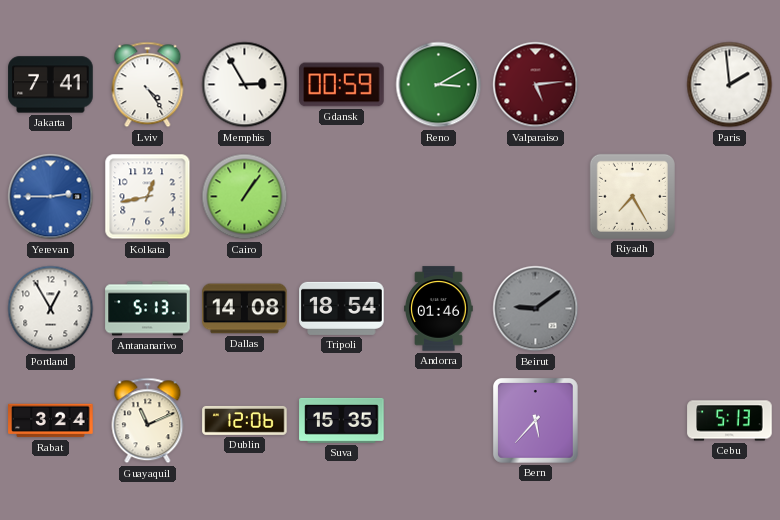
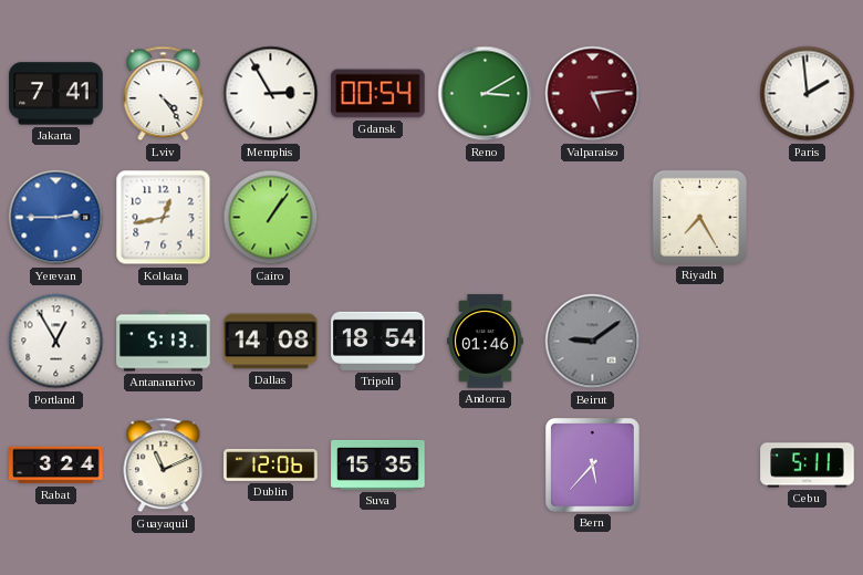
Gdansk: 00:59 -> 00:54
Cebu: 5:13 -> 5:11
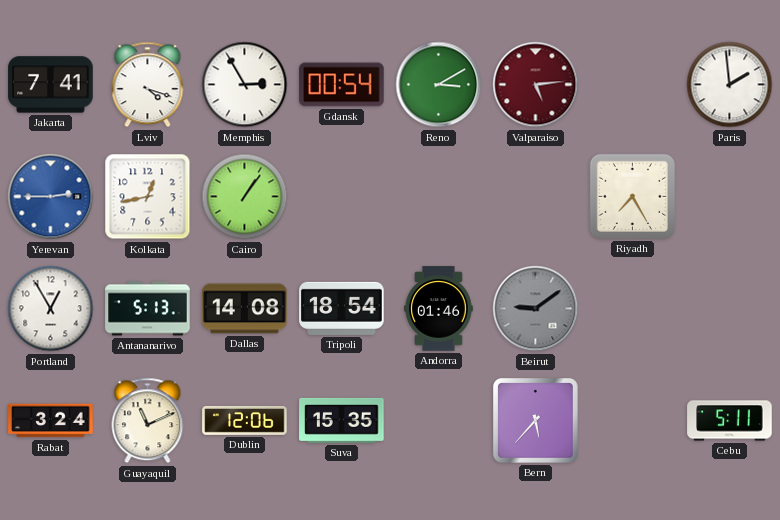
Lviv: 4:24 -> 4:18
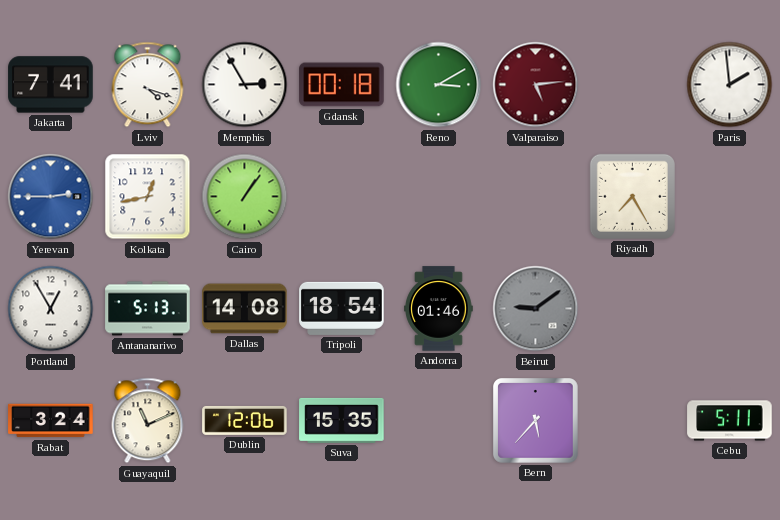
Gdansk: 00:54 -> 00:18
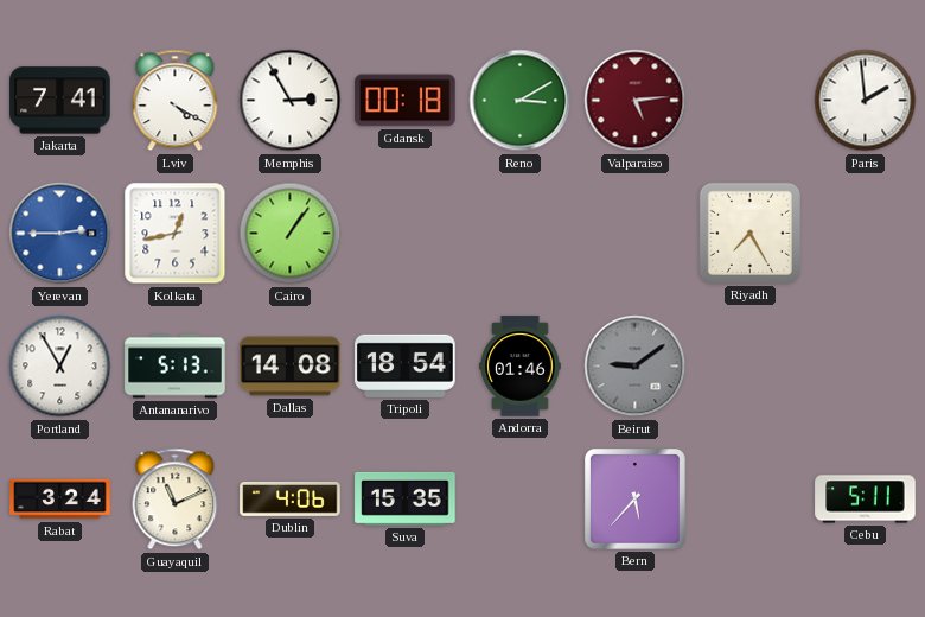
Lviv: 4:18 -> 4:20
Dublin: 12:06 -> 4:06
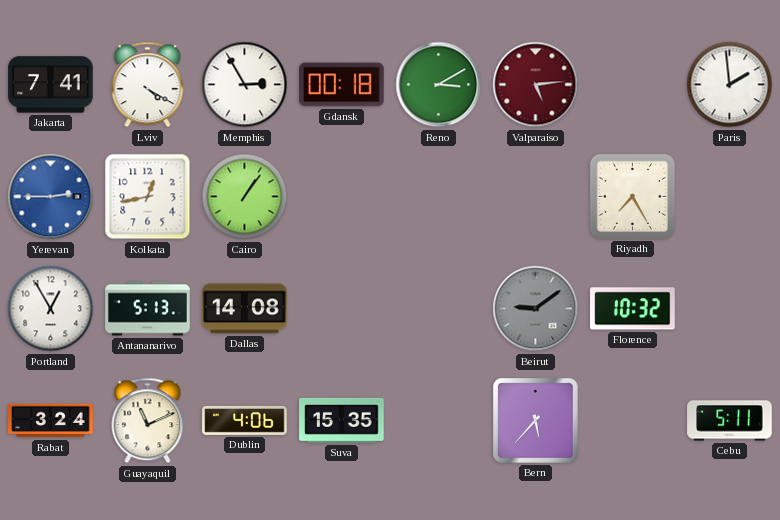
Tripoli: 18:54 -> none
Andorra: 01:46 -> none
Florence: none -> 10:32
